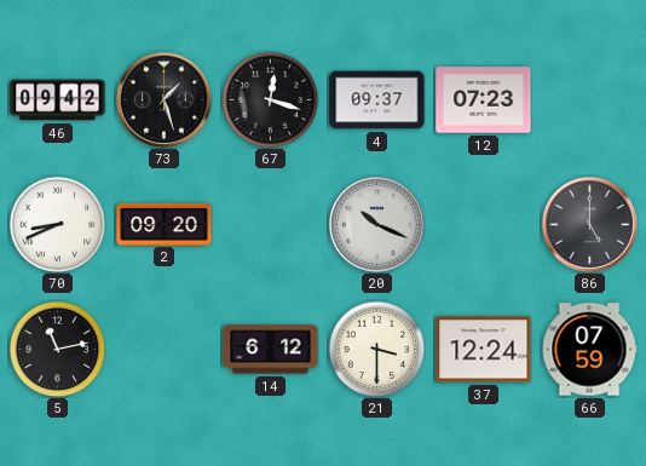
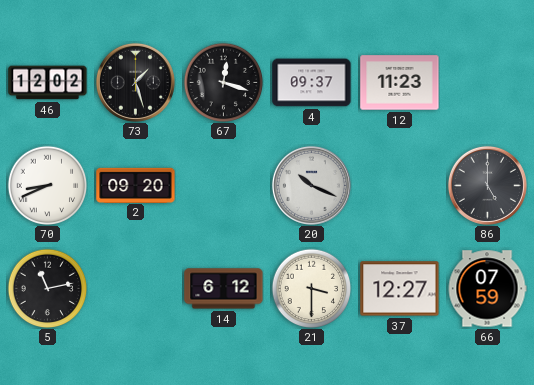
46: 09:42 -> 12:02
12: 07:23 -> 11:23
37: 12:24 -> 12:27
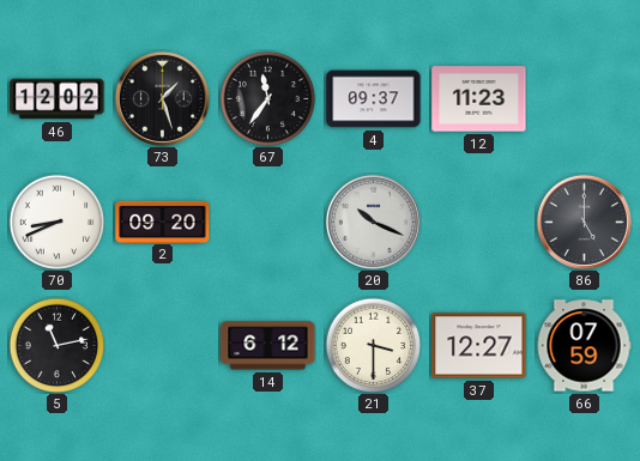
67: 12:18 -> 11:36
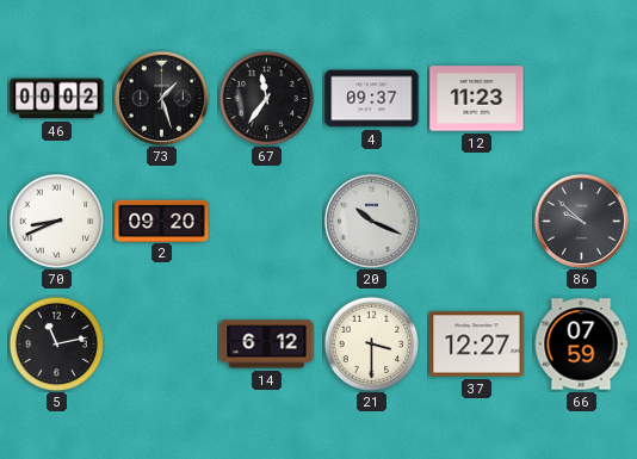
46: 12:02 -> 00:02
86: 5:00 -> 9:52
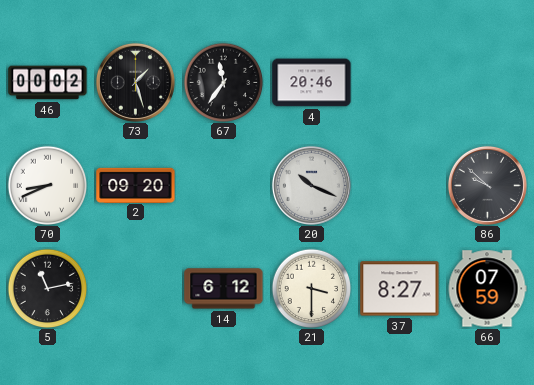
4: 09:37 -> 20:46
12: 11:23 -> none
37: 12:27 -> 8:27
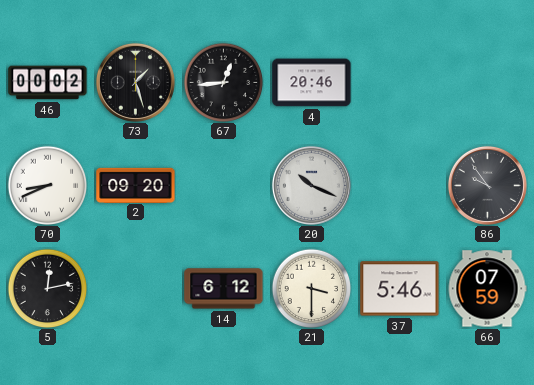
67: 11:36 -> 12:44
86: 9:52 -> 9:54
5: 11:13 -> 12:13
37: 8:27 -> 5:46
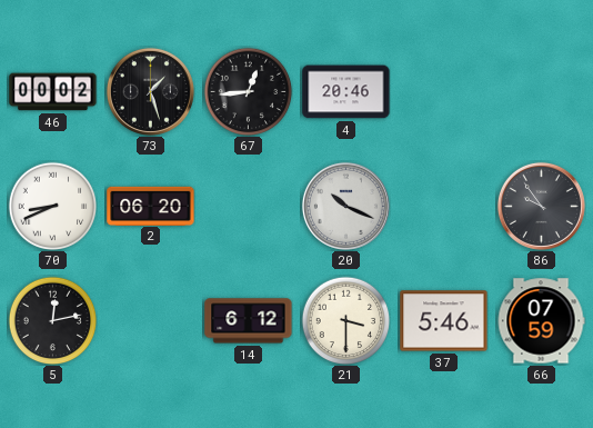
2: 09:20 -> 06:20
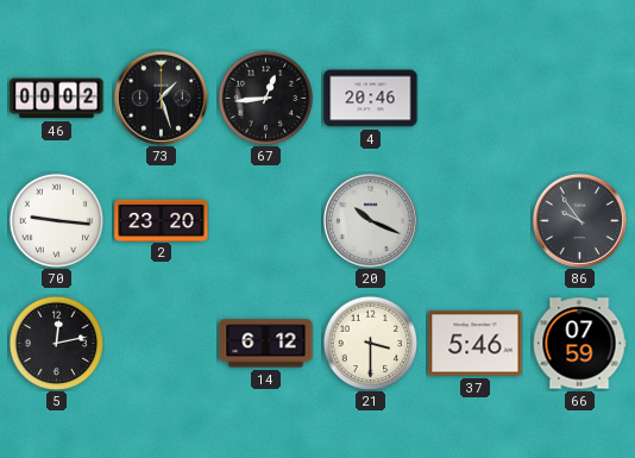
70: 8:41 -> 9:16
2: 06:20 -> 23:20
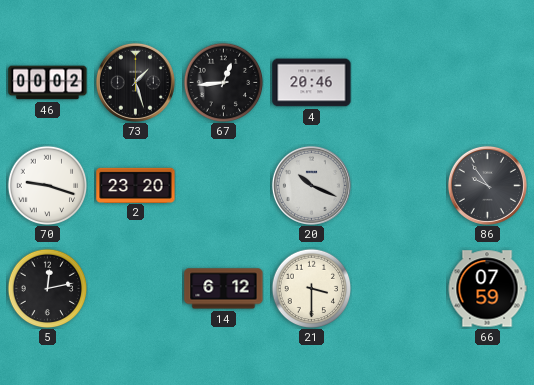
70: 9:16 -> 9:18
37: 5:46 -> none
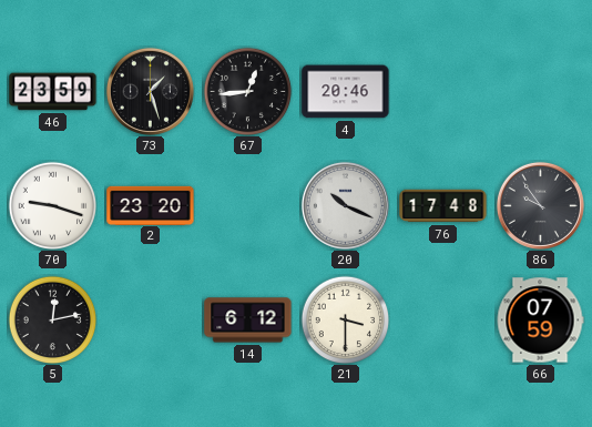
46: 00:02 -> 23:59
76: none -> 17:48
